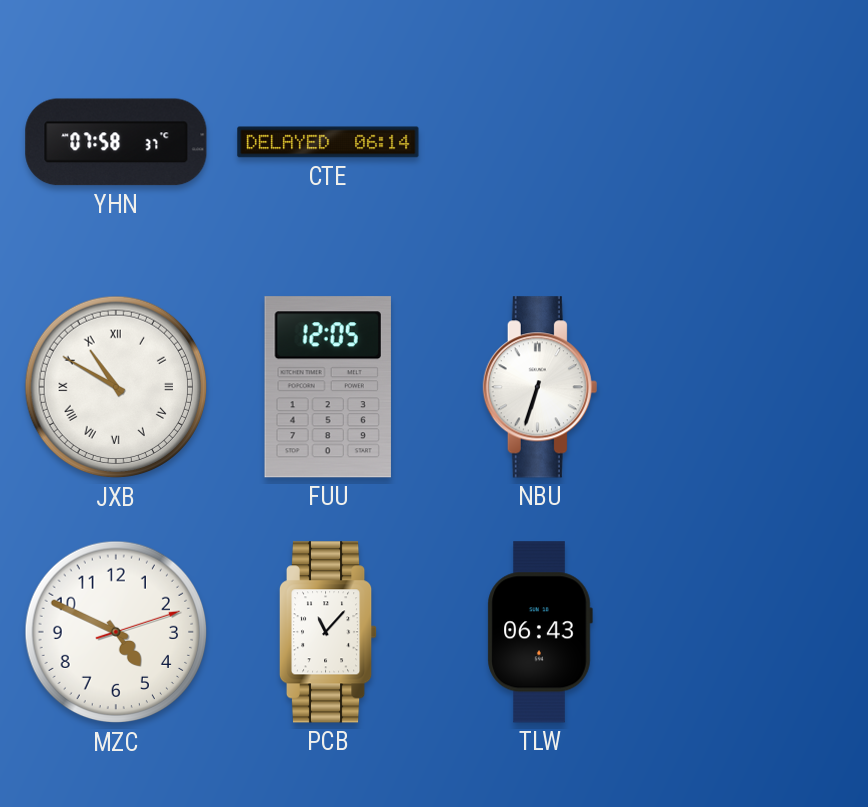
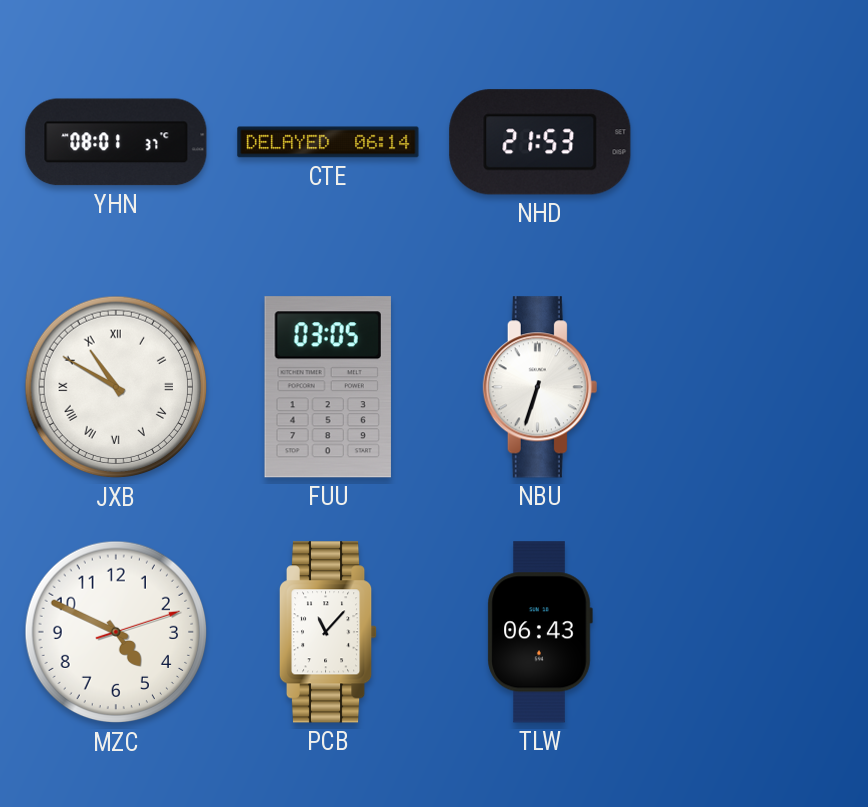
YHN: 07:58 -> 08:01
NHD: none -> 21:53
FUU: 12:05 -> 03:05
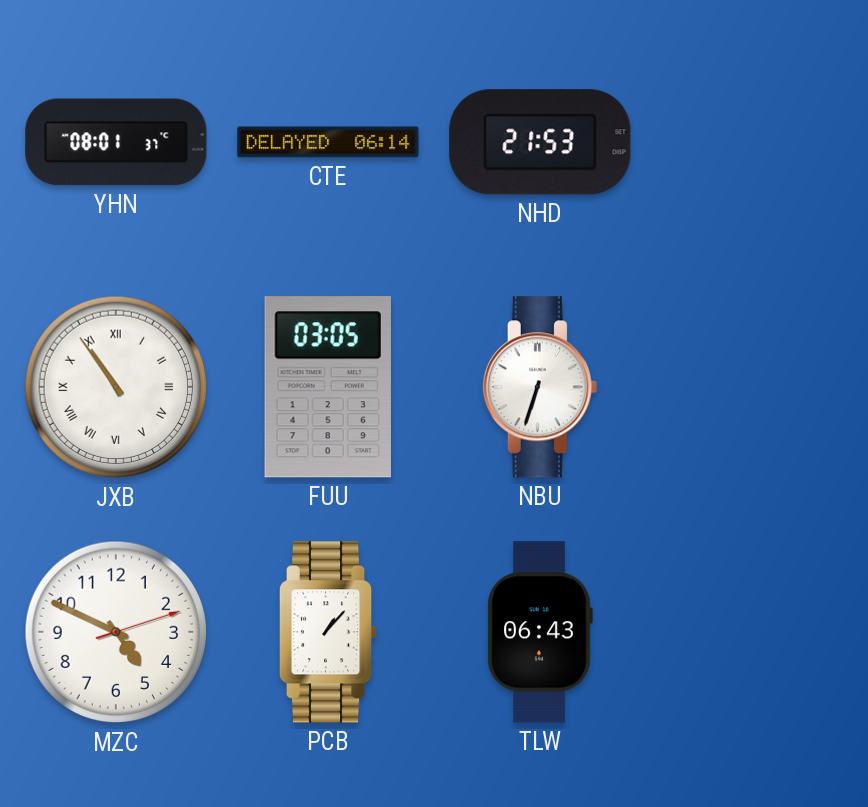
JXB: 10:50 -> 10:54
PCB: 11:07 -> 1:07
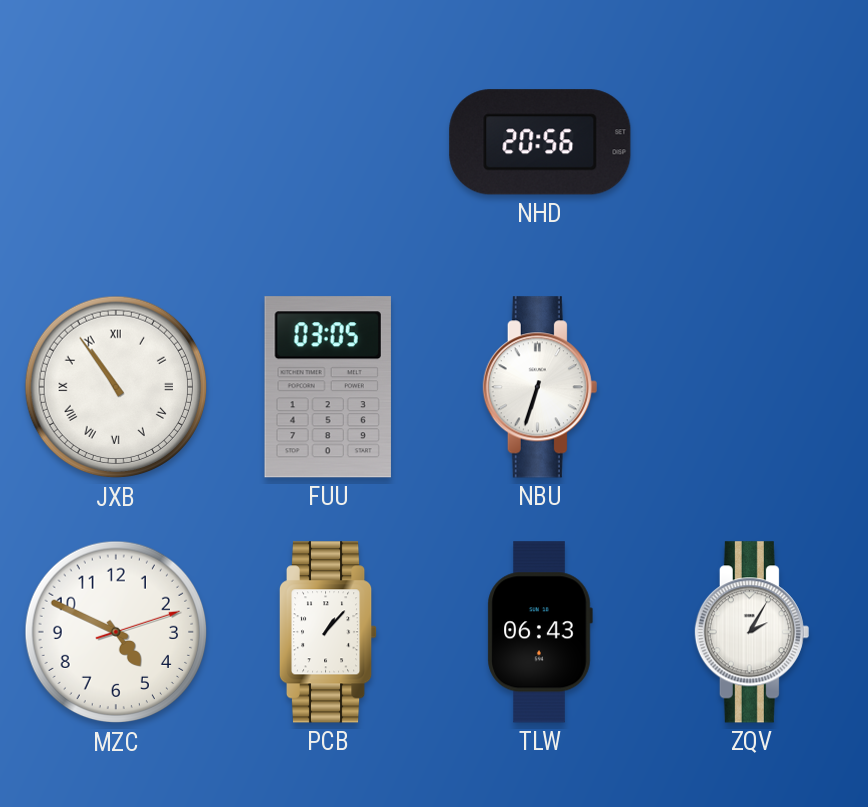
YHN: 08:01 -> none
CTE: 06:14 -> none
NHD: 21:53 -> 20:56
ZQV: none -> 2:05
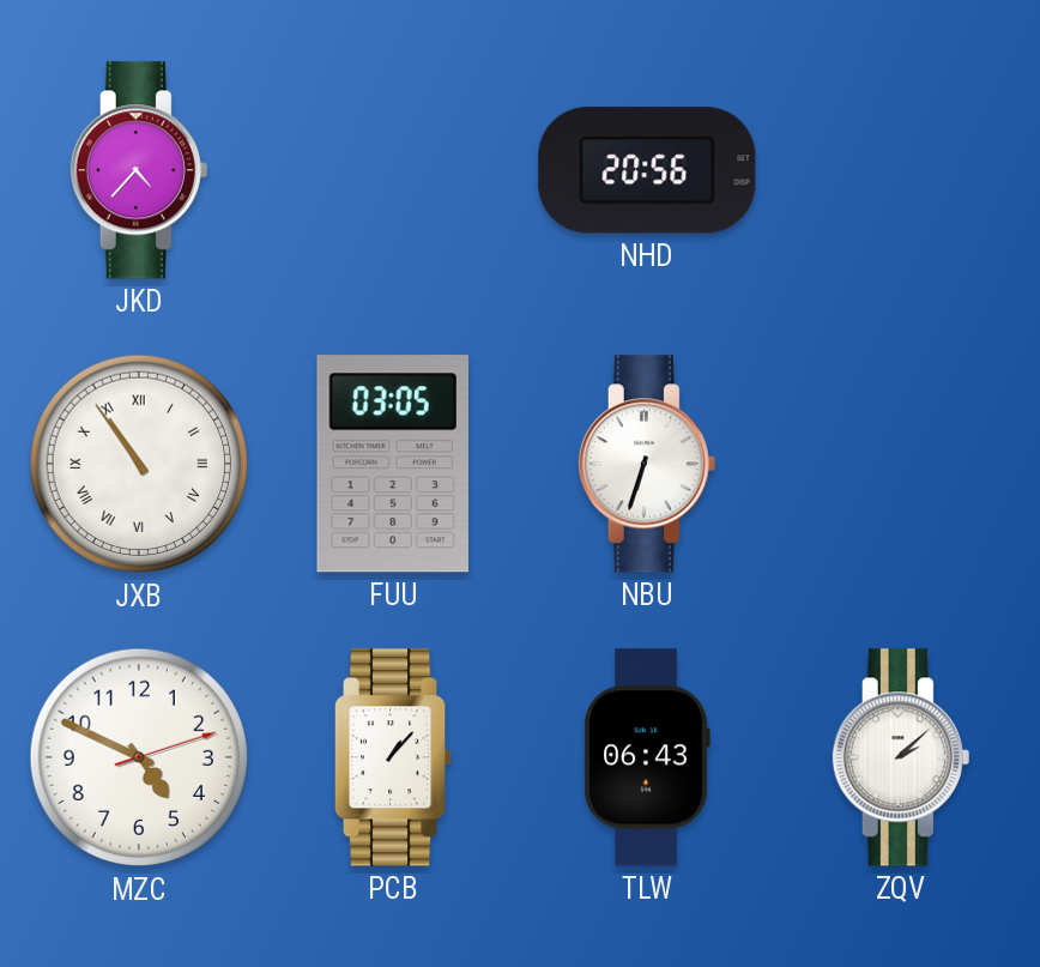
JKD: none -> 4:37
ZQV: 2:05 -> 2:08
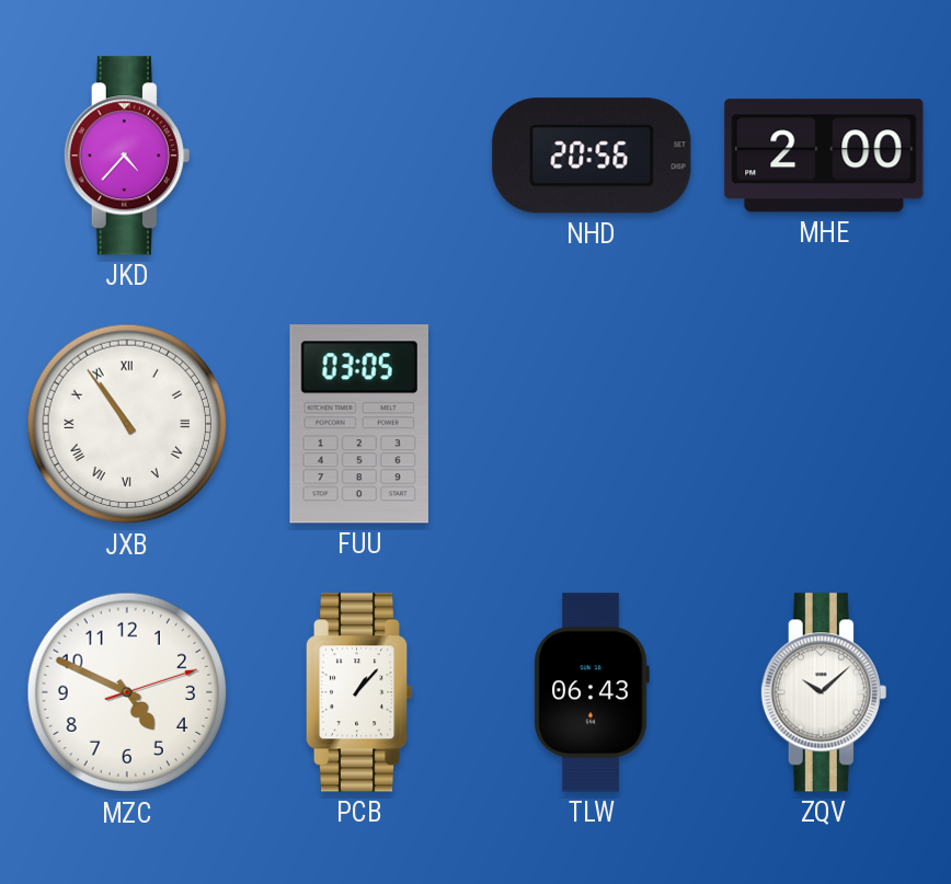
MHE: none -> 2:00
NBU: 6:33 -> none
ZQV: 2:08 -> 10:08
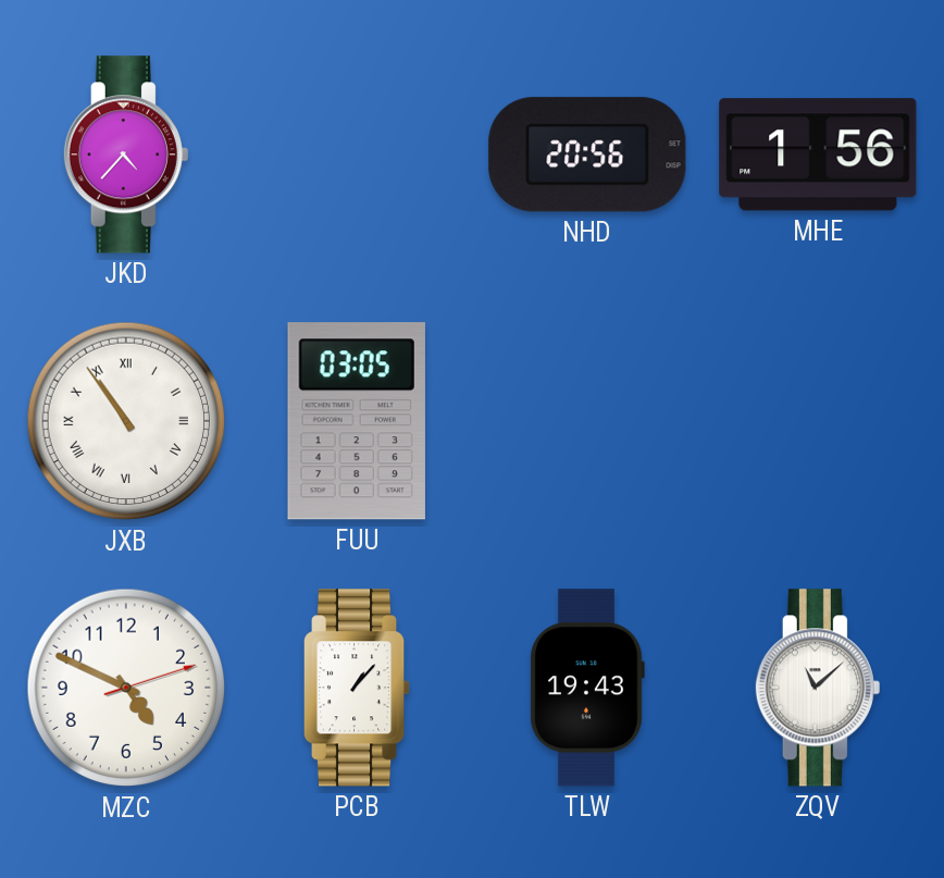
MHE: 2:00 -> 1:56
TLW: 06:43 -> 19:43
ZQV: 10:08 -> 11:08
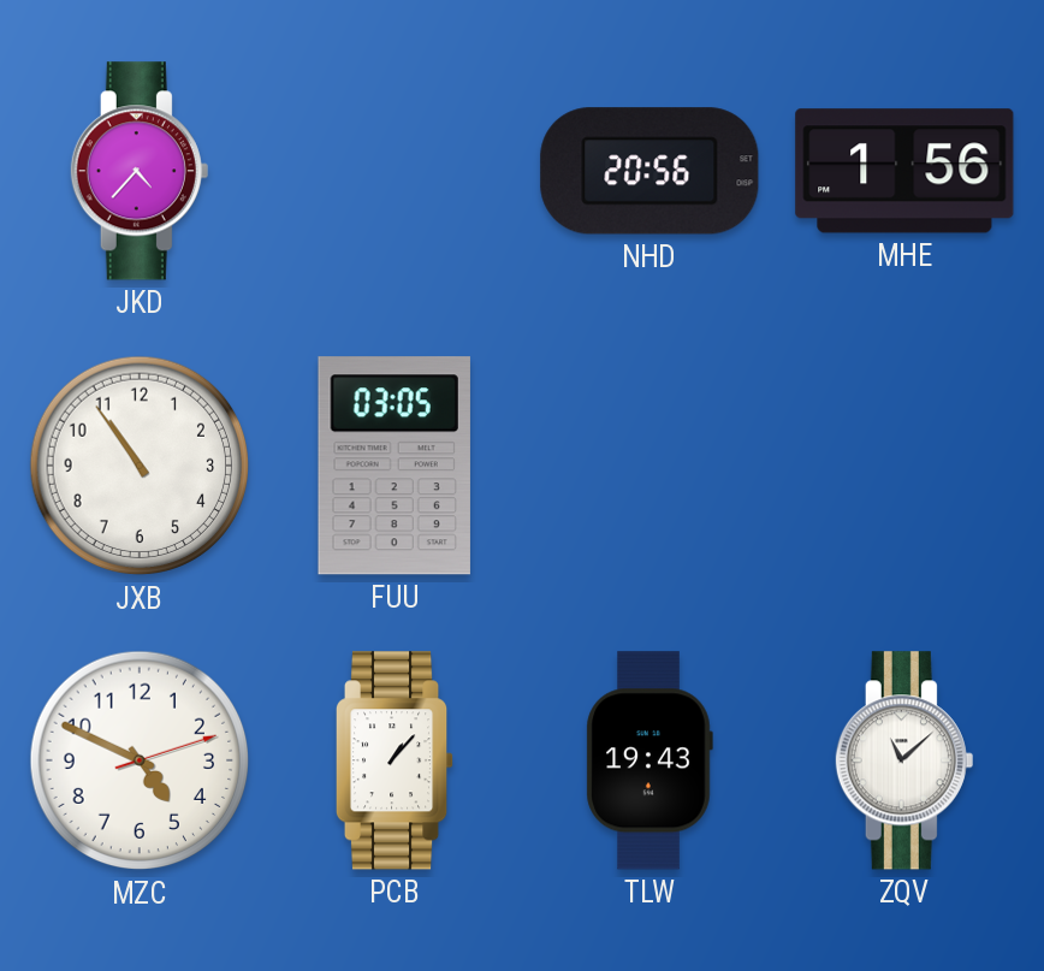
JXB numerals: Roman -> Arabic
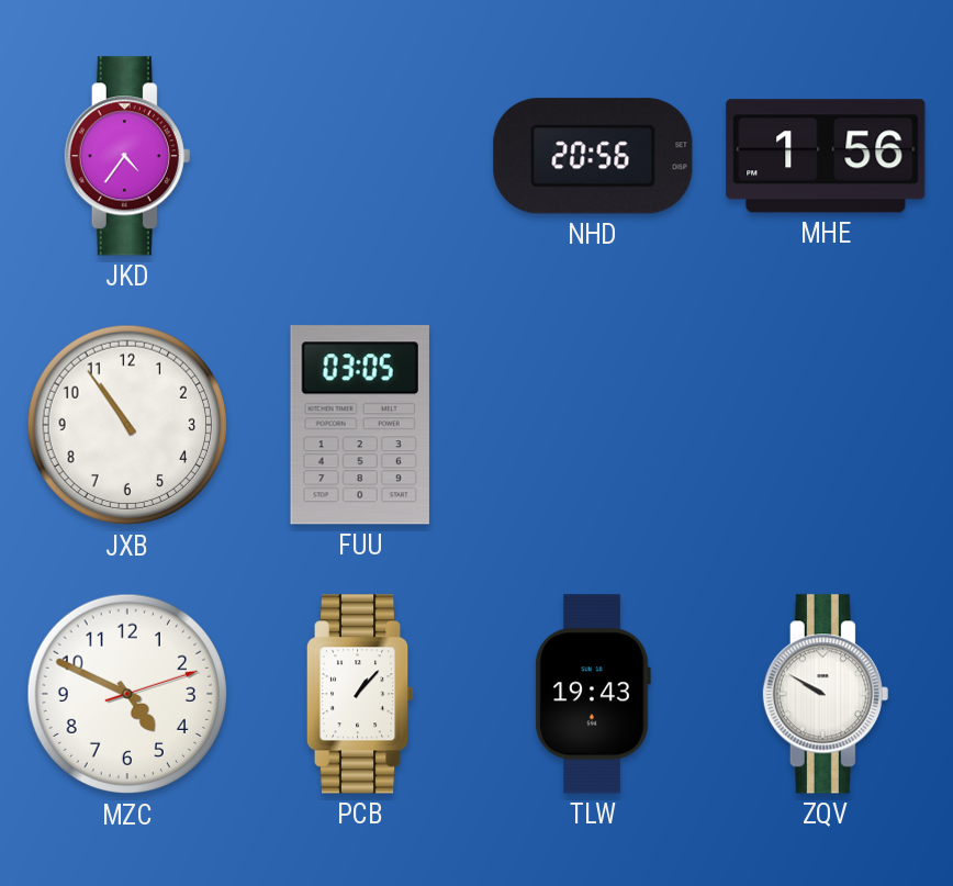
JKD: 4:37 -> 4:36
ZQV: 11:08 -> 9:50
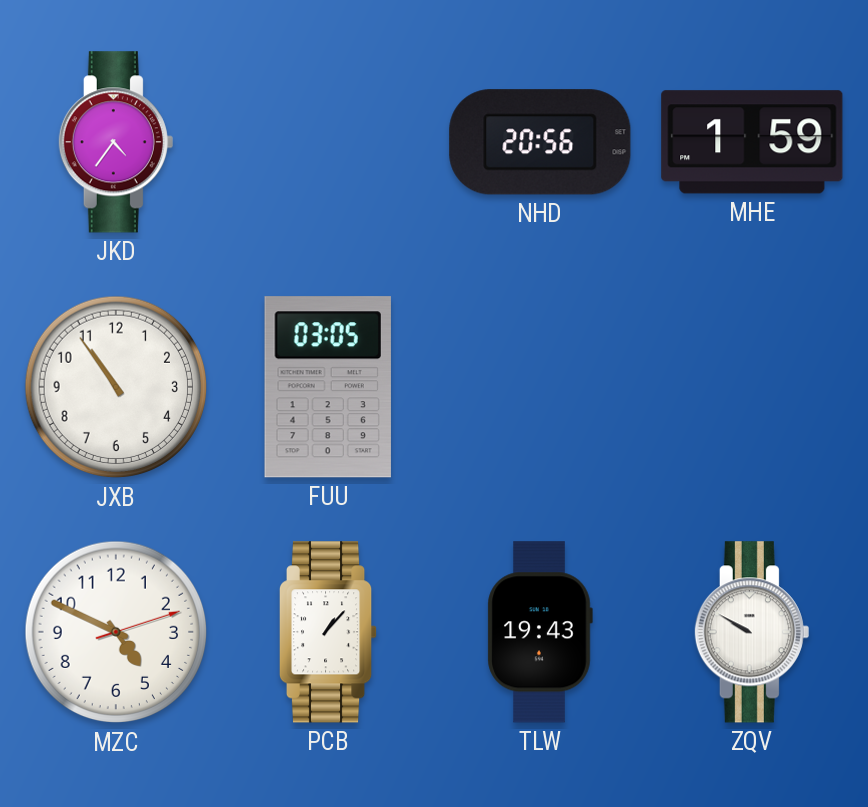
MHE: 1:56 -> 1:59
